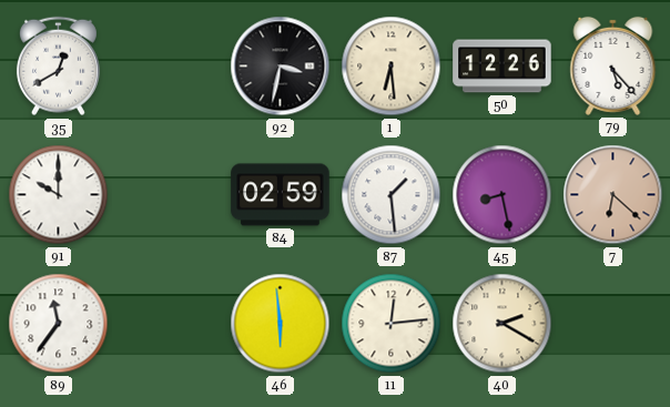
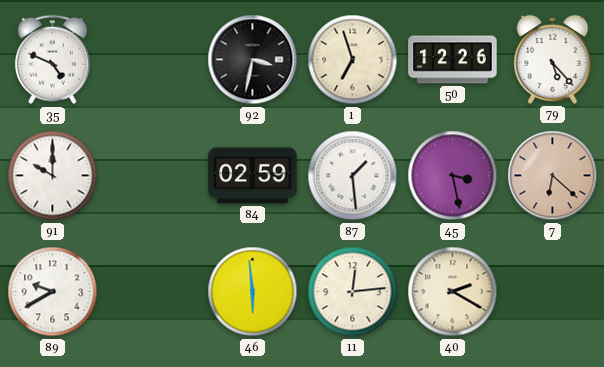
35: 12:40 -> 4:49
1: 6:29 -> 6:57
45: 8:28 -> 3:28
89: 11:36 -> 9:40
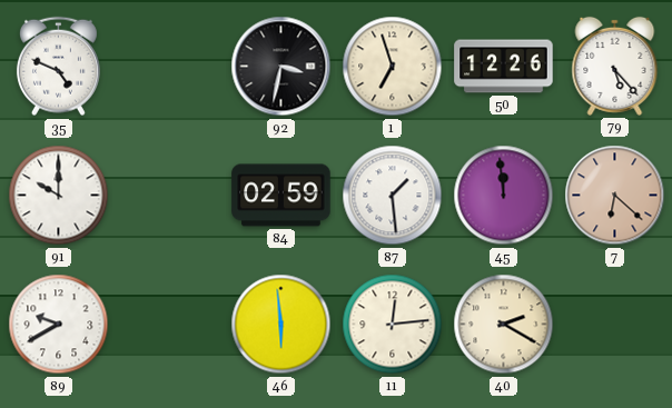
45: 3:28 -> 11:59
